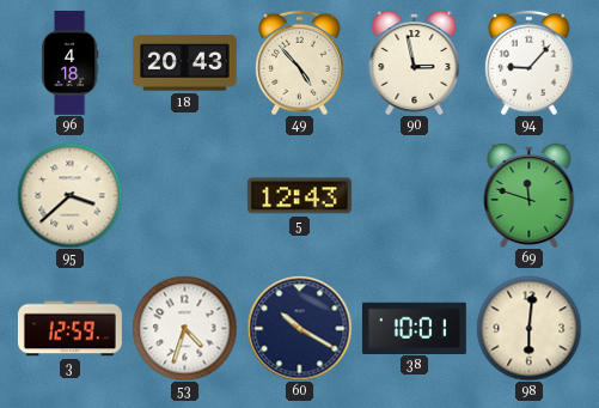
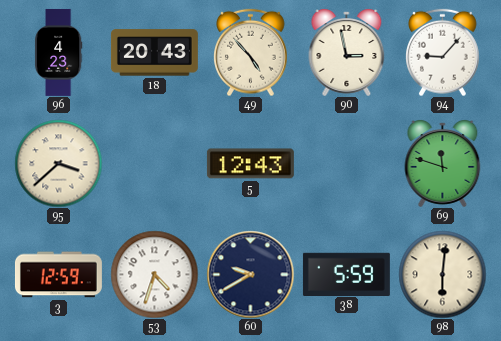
96: 4:18 -> 4:23
60: 10:20 -> 9:40
38: 10:01 -> 5:59
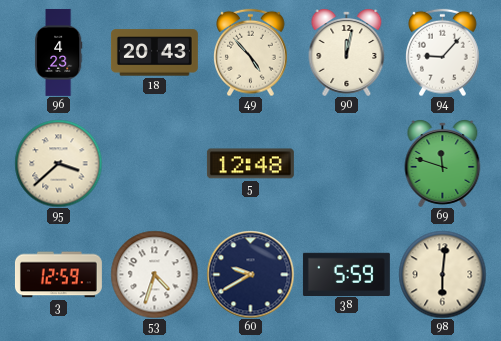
90: 2:58 -> 12:02
5: 12:43 -> 12:48
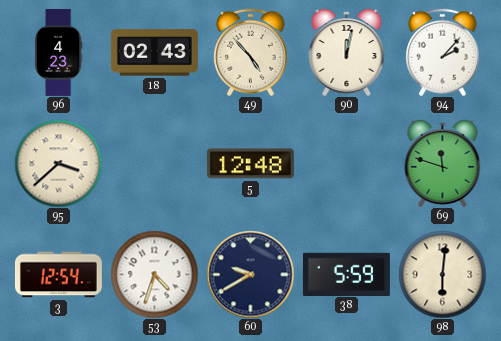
18: 20:43 -> 02:43
94: 9:07 -> 2:07
3: 12:59 -> 12:54
